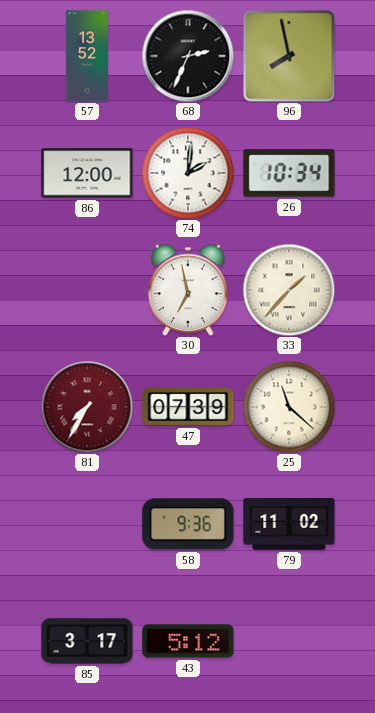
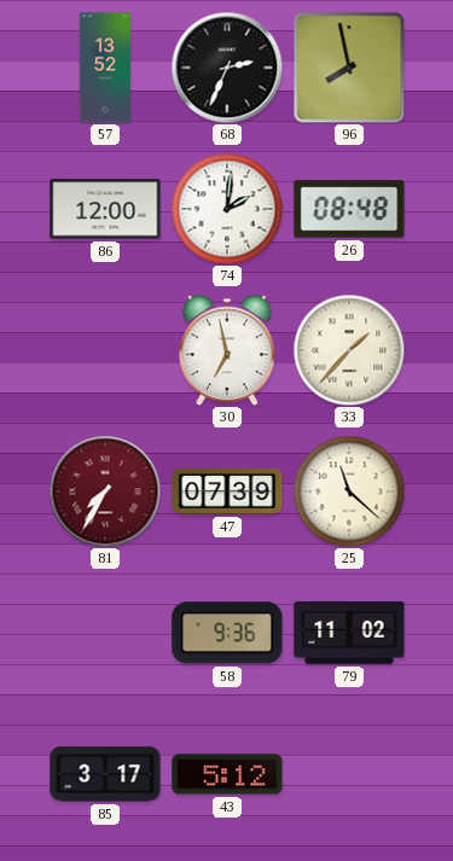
26: 10:34 -> 08:48
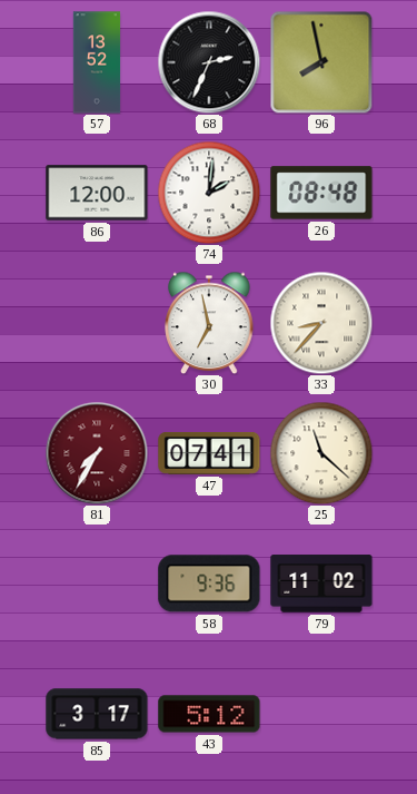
33: 1:37 -> 8:37
47: 07:39 -> 07:41
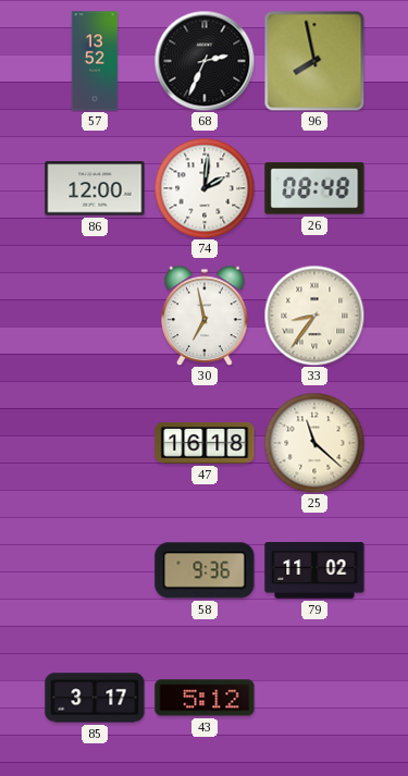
33: 8:37 -> 8:36
81: 7:35 -> none
47: 07:41 -> 16:18
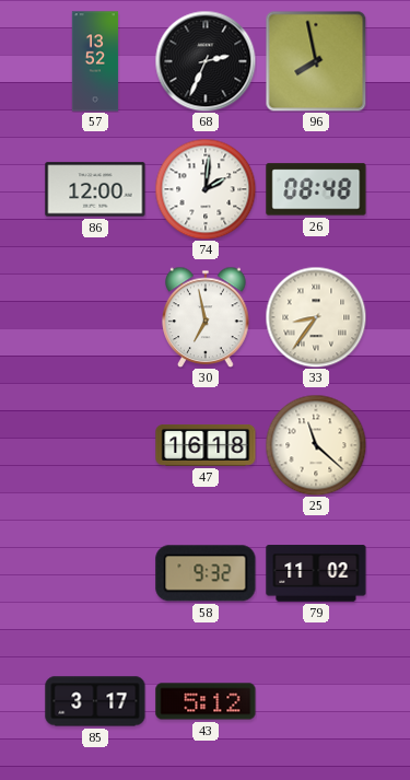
58: 9:36 -> 9:32
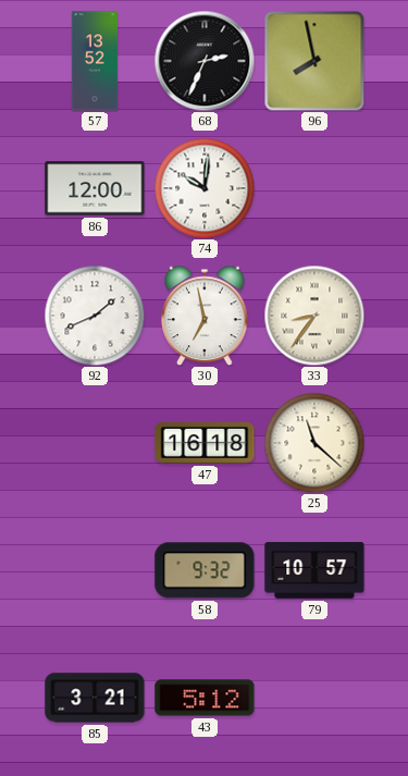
74: 2:01 -> 10:01
26: 08:48 -> none
92: none -> 1:41
79: 11:02 -> 10:57
85: 3:17 -> 3:21
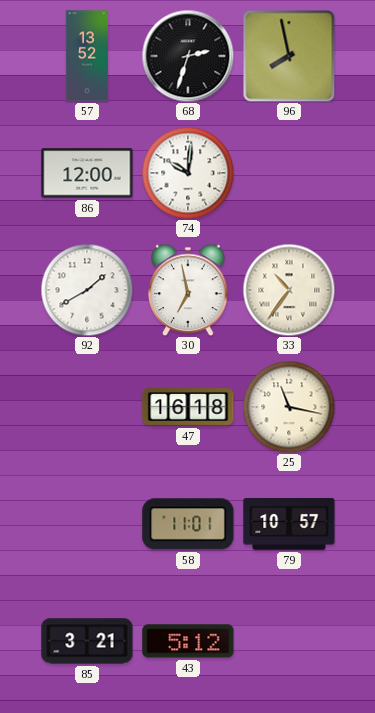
68: 2:34 -> 2:33
92: 1:41 -> 1:40
33: 8:36 -> 10:36
25: 11:22 -> 11:17
58: 9:32 -> 11:01
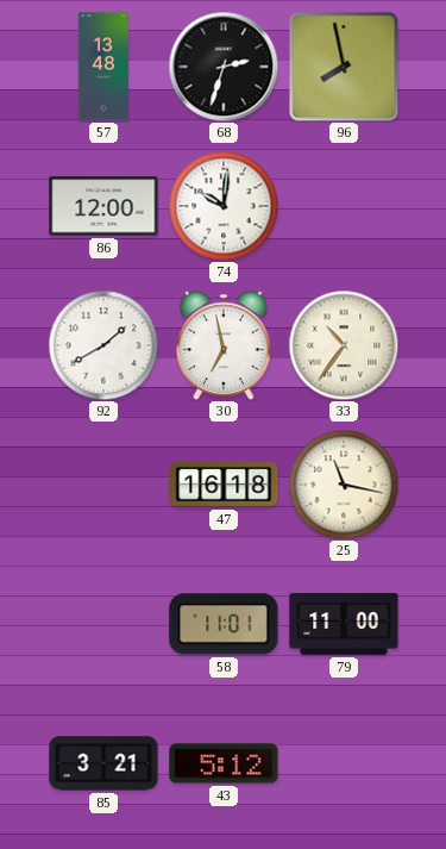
57: 13:52 -> 13:48
79: 10:57 -> 11:00
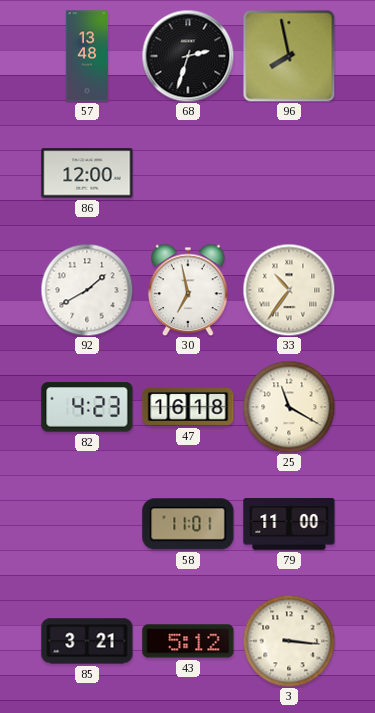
74: 10:01 -> none
82: none -> 4:23
25: 11:17 -> 11:20
3: none -> 3:16
